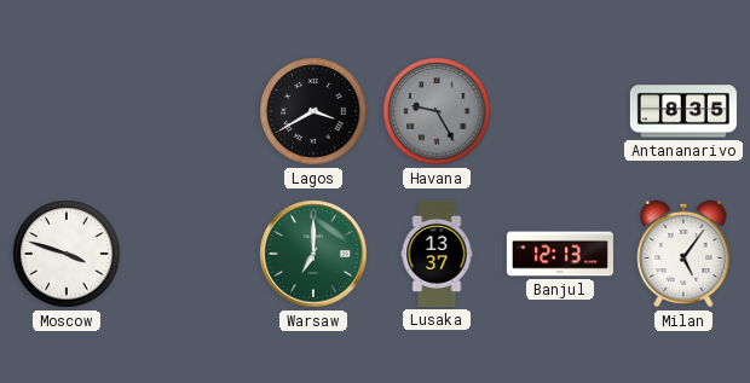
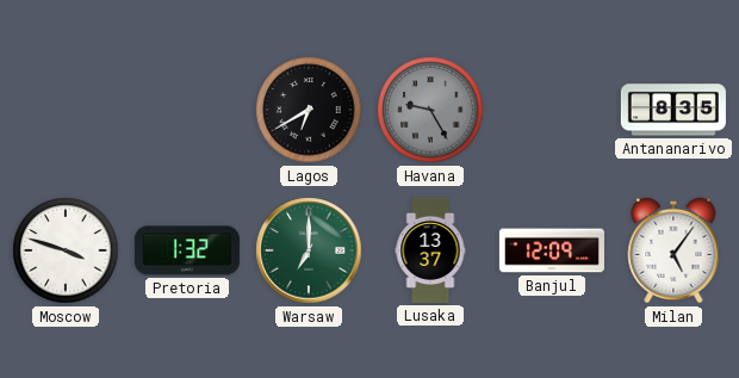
Lagos: 3:40 -> 6:40
Pretoria: none -> 1:32
Banjul: 12:13 -> 12:09
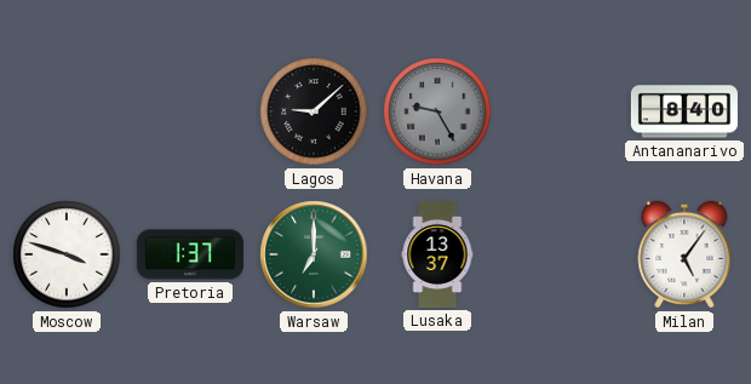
Lagos: 6:40 -> 9:08
Antananarivo: 8:35 -> 8:40
Pretoria: 1:32 -> 1:37
Banjul: 12:09 -> none
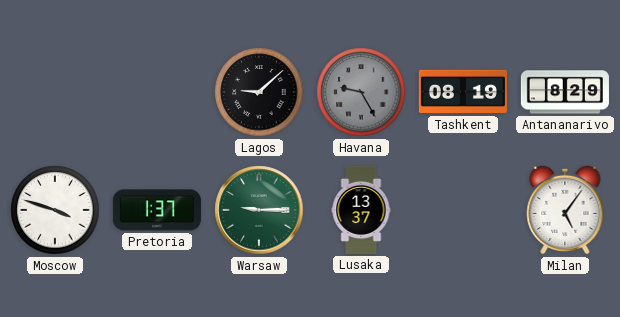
Tashkent: none -> 08:19
Antananarivo: 8:40 -> 8:29
Warsaw: 7:00 -> 9:15
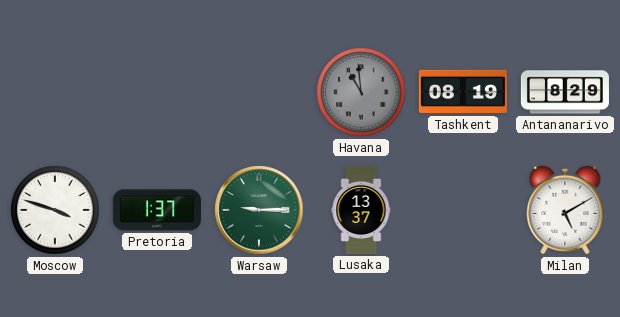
Lagos: 9:08 -> none
Havana: 9:25 -> 10:59
Milan: 5:06 -> 5:10
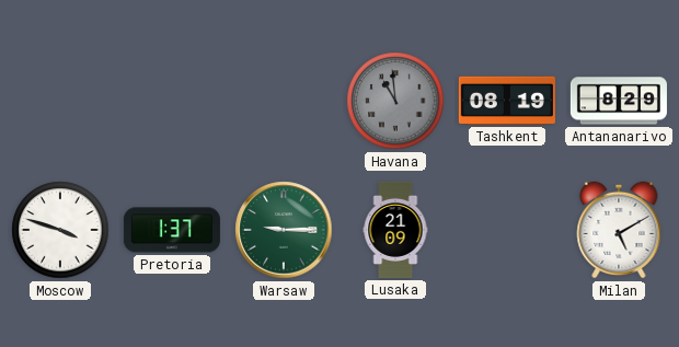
Lusaka: 13:37 -> 21:09
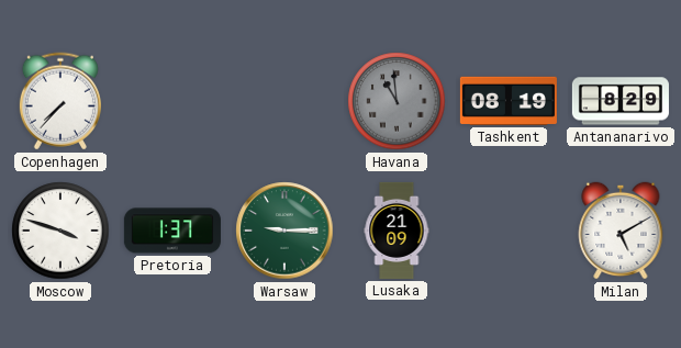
Copenhagen: none -> 7:37
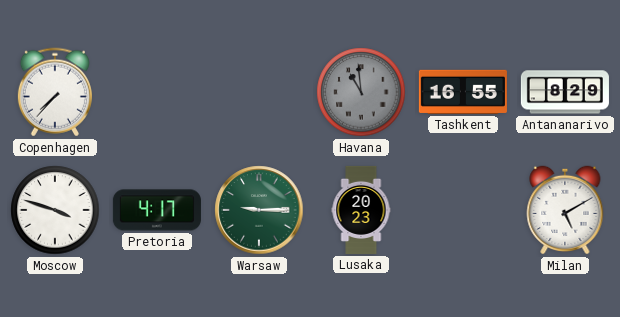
Tashkent: 08:19 -> 16:55
Pretoria: 1:37 -> 4:17
Lusaka: 21:09 -> 20:23
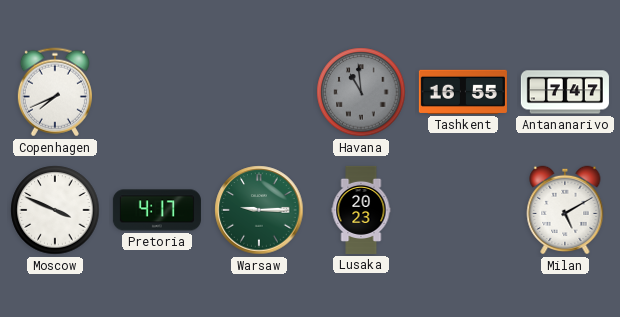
Copenhagen: 7:37 -> 7:41
Antananarivo: 8:29 -> 7:47
Moscow: 3:48 -> 3:49
